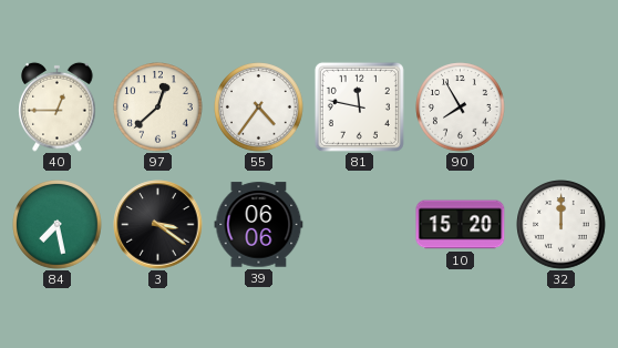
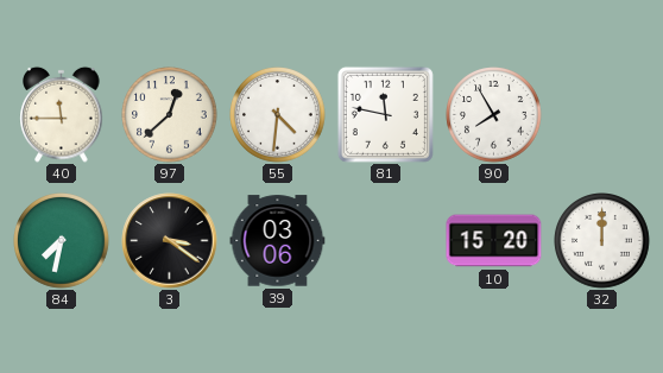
40: 12:45 -> 11:45
55: 4:36 -> 4:31
84: 7:28 -> 7:32
39: 06:06 -> 03:06
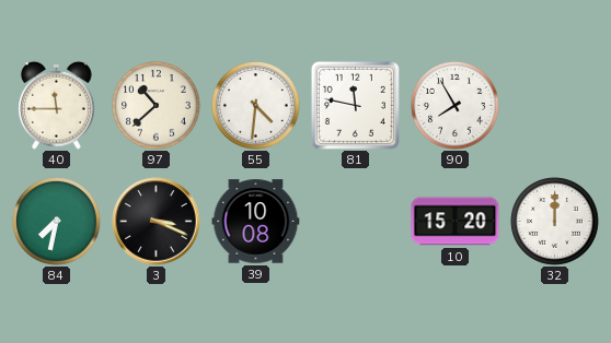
97: 12:38 -> 10:38
3: 3:21 -> 3:19
39: 03:06 -> 10:08
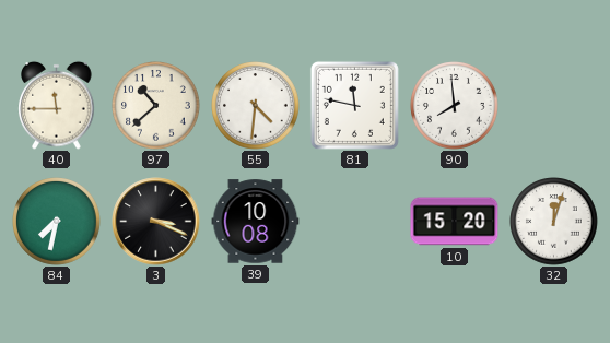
90: 7:55 -> 7:59
32: 12:00 -> 12:03
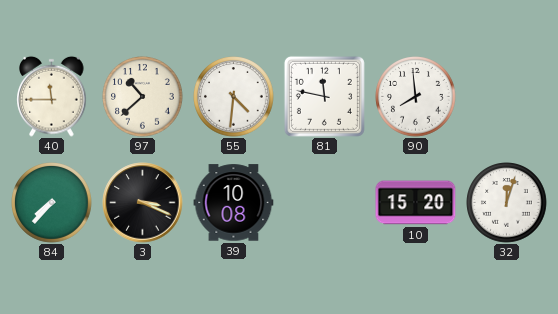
84: 7:32 -> 7:37
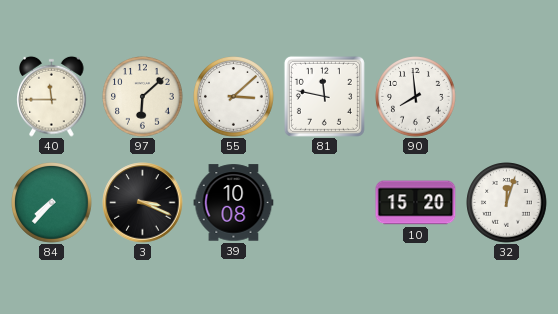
97: 10:38 -> 6:08
55: 4:31 -> 3:08
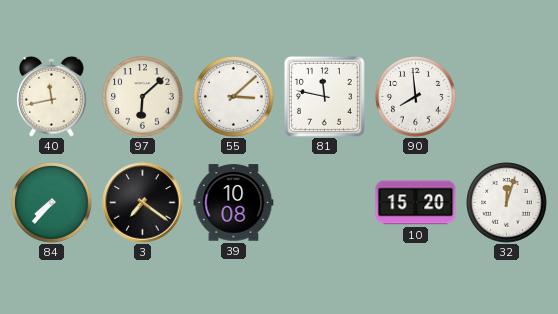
40: 11:45 -> 11:43
3: 3:19 -> 7:21
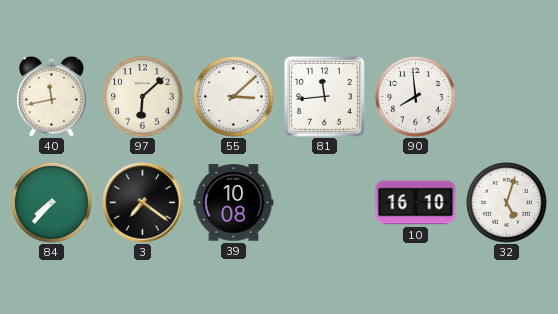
81: 11:47 -> 11:44
10: 15:20 -> 16:10
32: 12:03 -> 5:03
